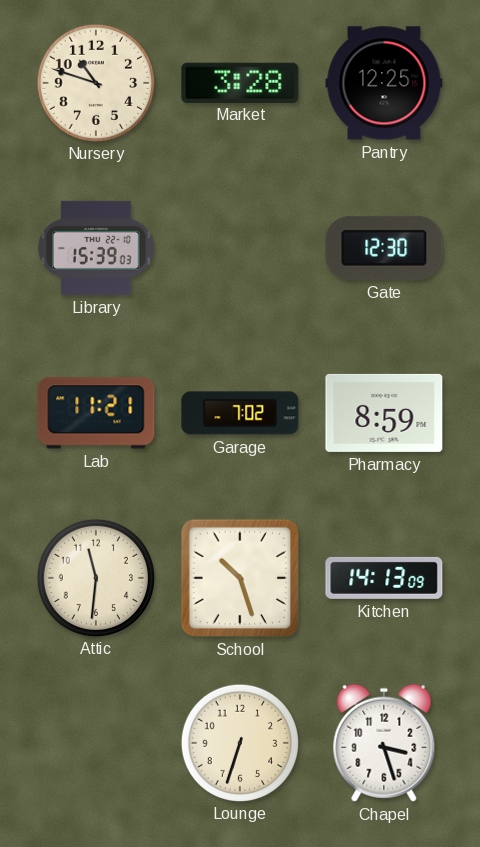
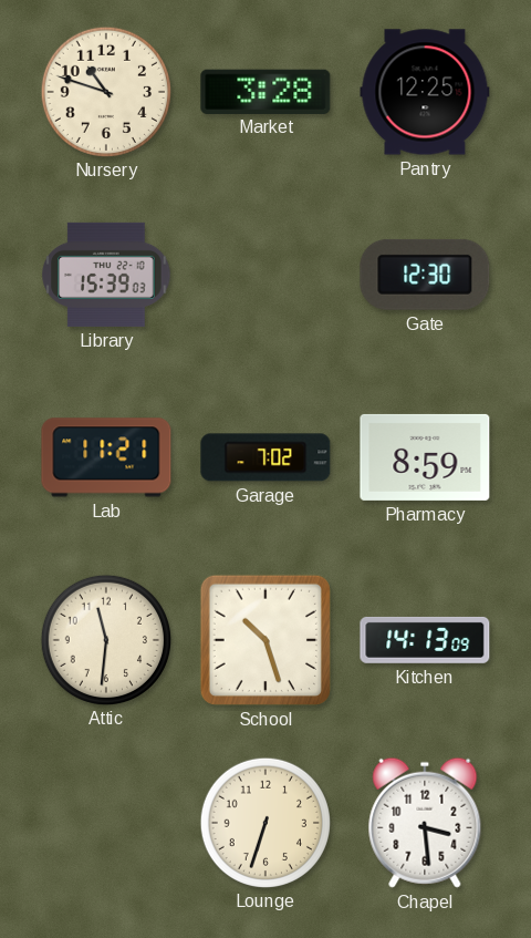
Chapel: 3:27 -> 3:29
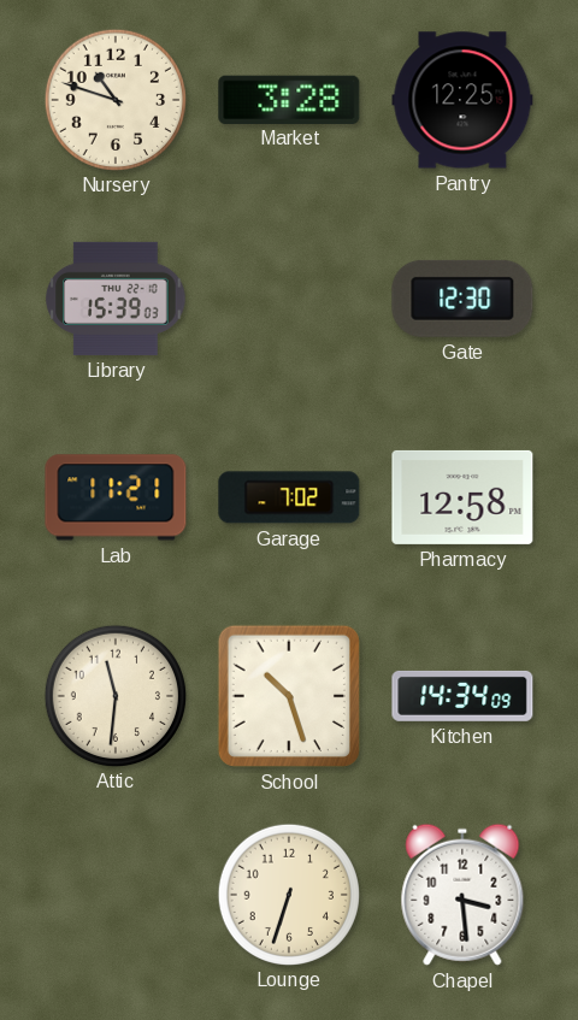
Pharmacy: 8:59 -> 12:58
Kitchen: 14:13 -> 14:34
